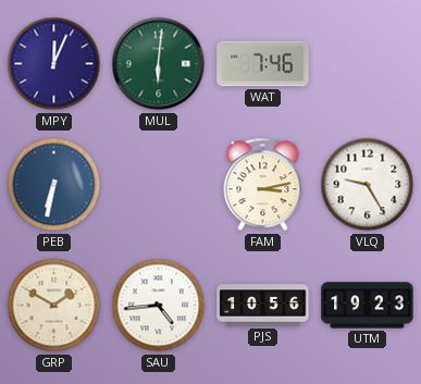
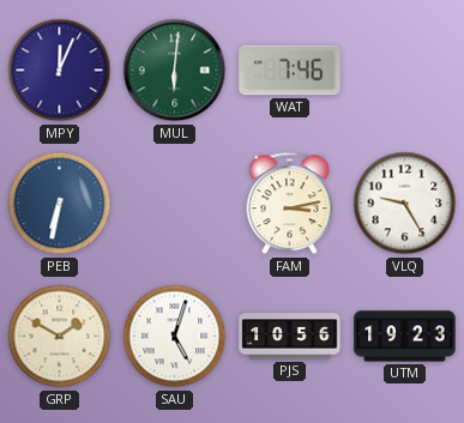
SAU: 4:44 -> 5:03
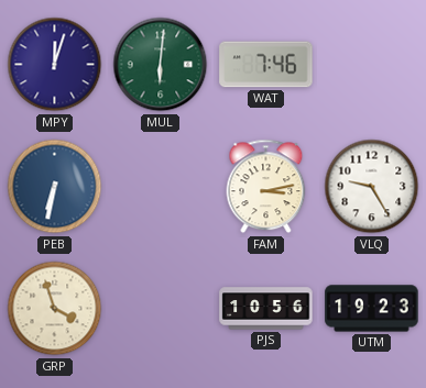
MPY: 12:04 -> 12:03
GRP: 1:50 -> 3:57
SAU: 5:03 -> none
